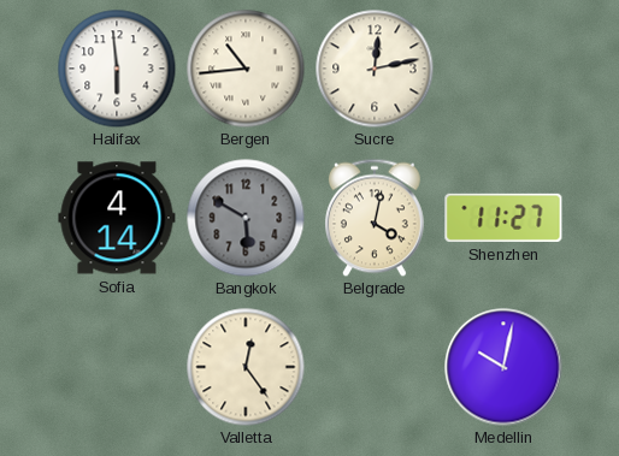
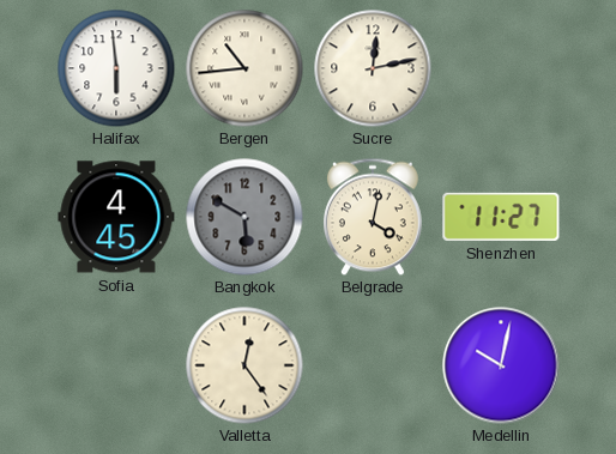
Sofia: 4:14 -> 4:45
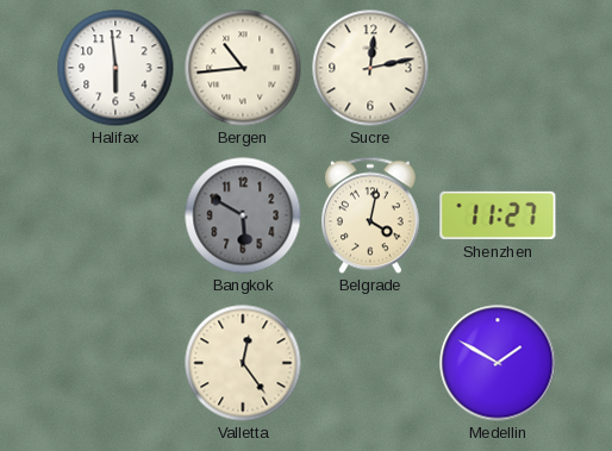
Sofia: 4:45 -> none
Medellin: 10:02 -> 1:50
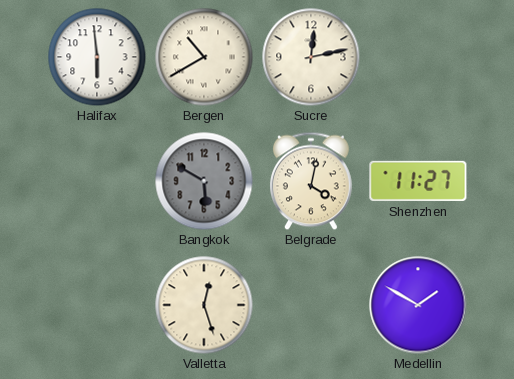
Bergen: 10:44 -> 10:40
Valletta: 12:24 -> 12:27
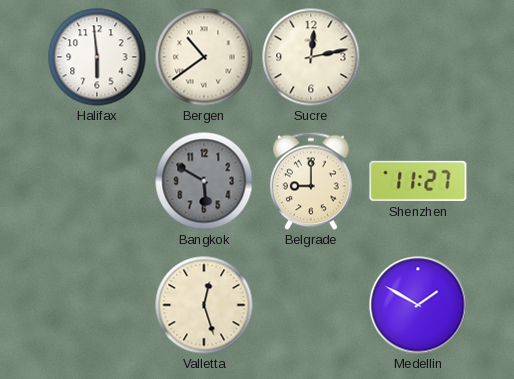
Bergen: 10:40 -> 10:39
Belgrade: 4:02 -> 9:00
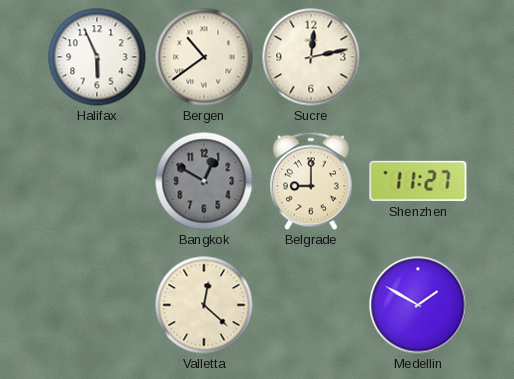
Halifax: 5:59 -> 5:56
Bangkok: 5:50 -> 12:50
Valletta: 12:27 -> 12:22
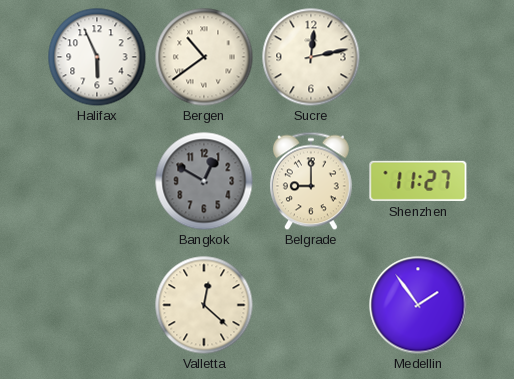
Medellin: 1:50 -> 1:54
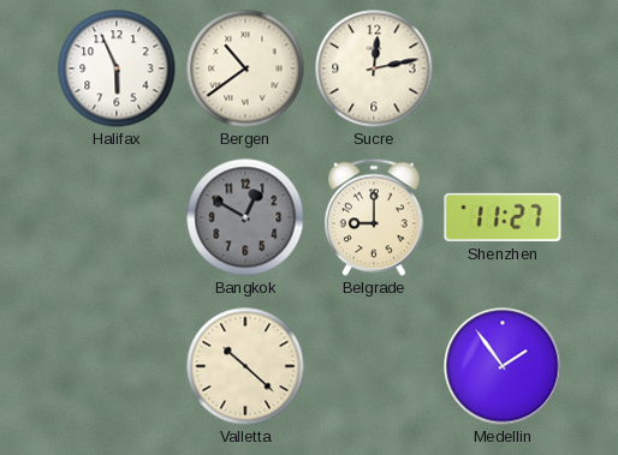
Valletta: 12:22 -> 10:22
